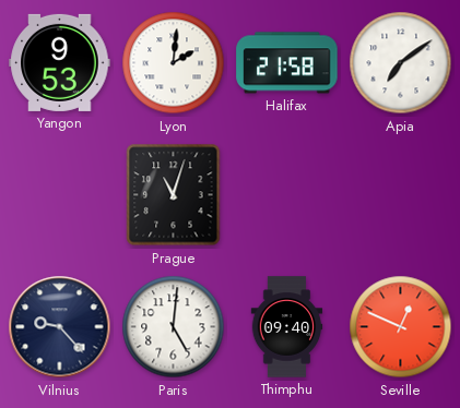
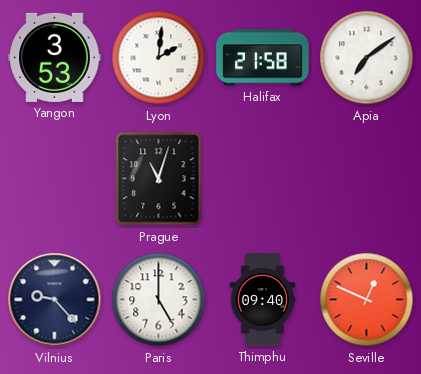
Yangon: 9:53 -> 3:53
Paris: 5:01 -> 5:00
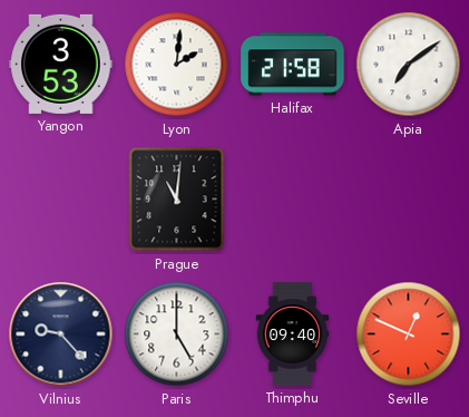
Prague: 11:03 -> 11:01
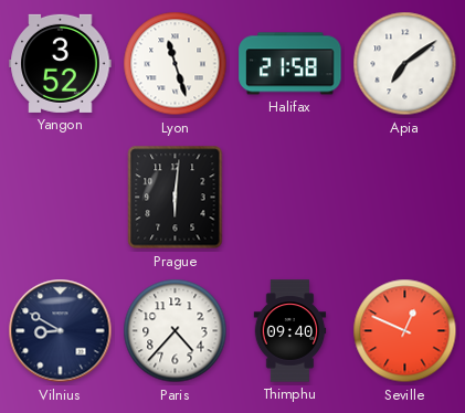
Yangon: 3:53 -> 3:52
Lyon: 2:01 -> 11:27
Prague: 11:01 -> 6:01
Vilnius: 9:23 -> 8:50
Paris: 5:00 -> 4:37
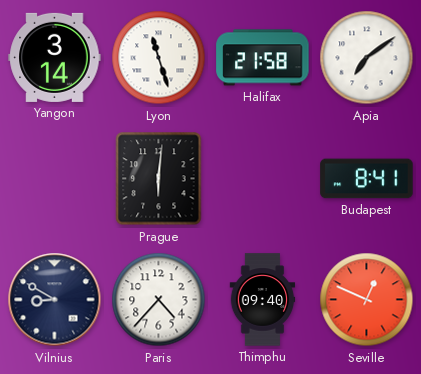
Yangon: 3:52 -> 3:14
Budapest: none -> 8:41
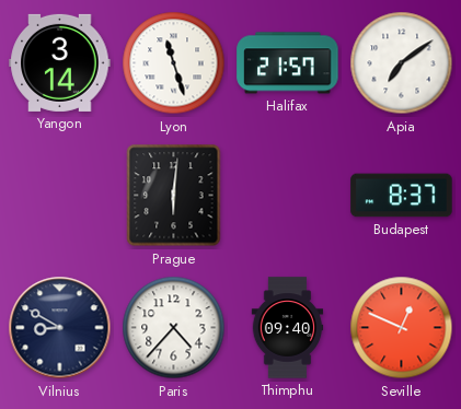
Halifax: 21:58 -> 21:57
Budapest: 8:41 -> 8:37
